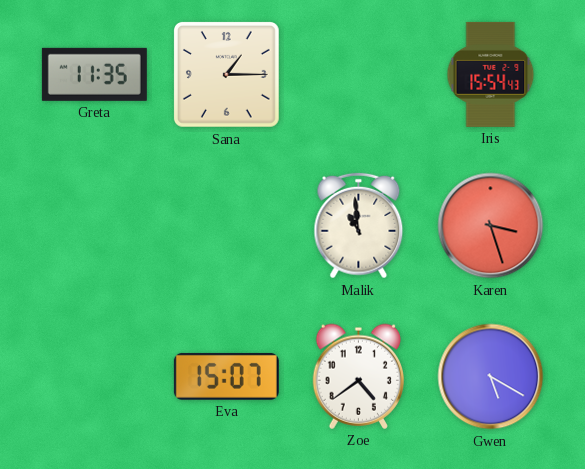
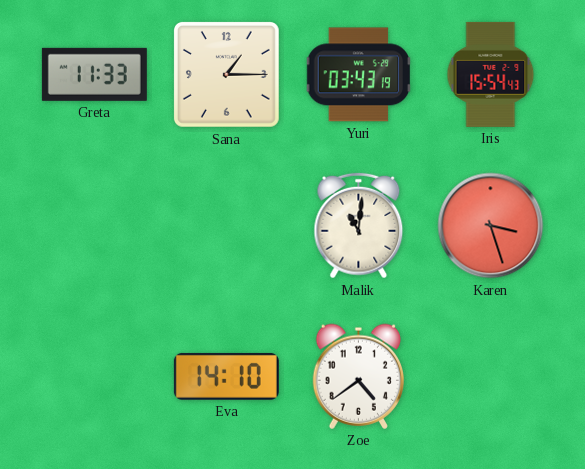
Greta: 11:35 -> 11:33
Yuri: none -> 03:43
Malik: 10:59 -> 11:01
Eva: 15:07 -> 14:10
Gwen: 5:20 -> none
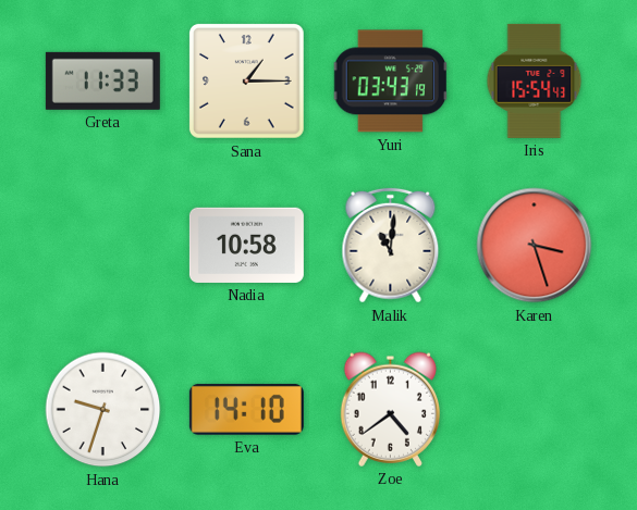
Nadia: none -> 10:58
Hana: none -> 9:33
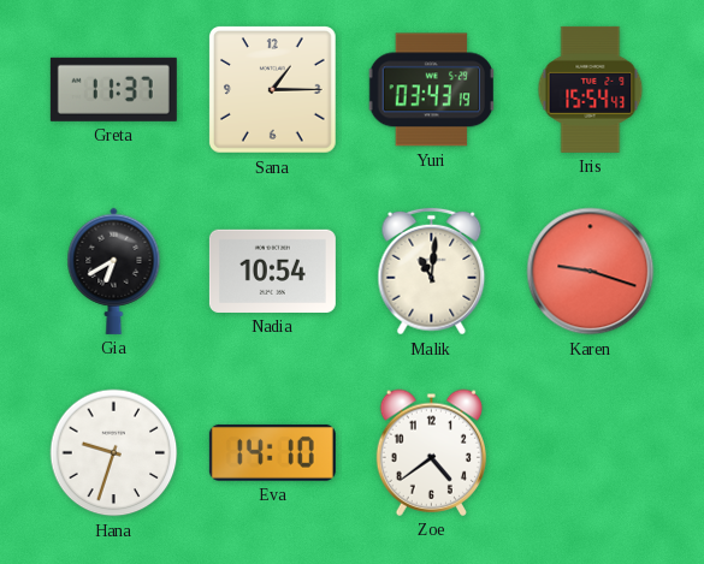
Greta: 11:33 -> 11:37
Gia: none -> 6:40
Nadia: 10:58 -> 10:54
Karen: 3:27 -> 9:18
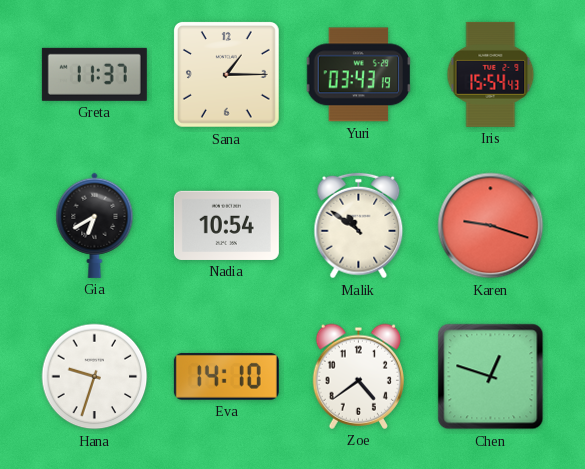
Malik: 11:01 -> 10:51
Chen: none -> 12:48
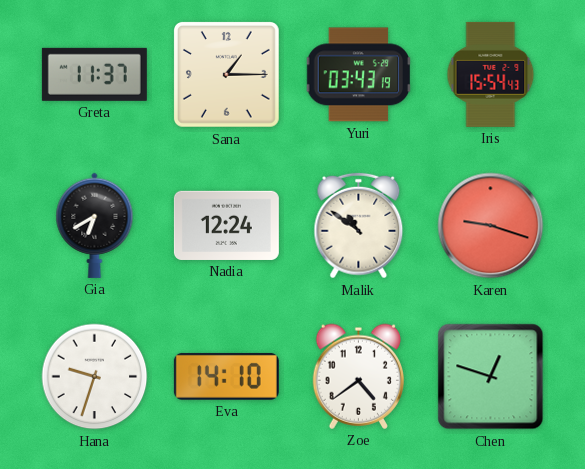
Nadia: 10:54 -> 12:24
